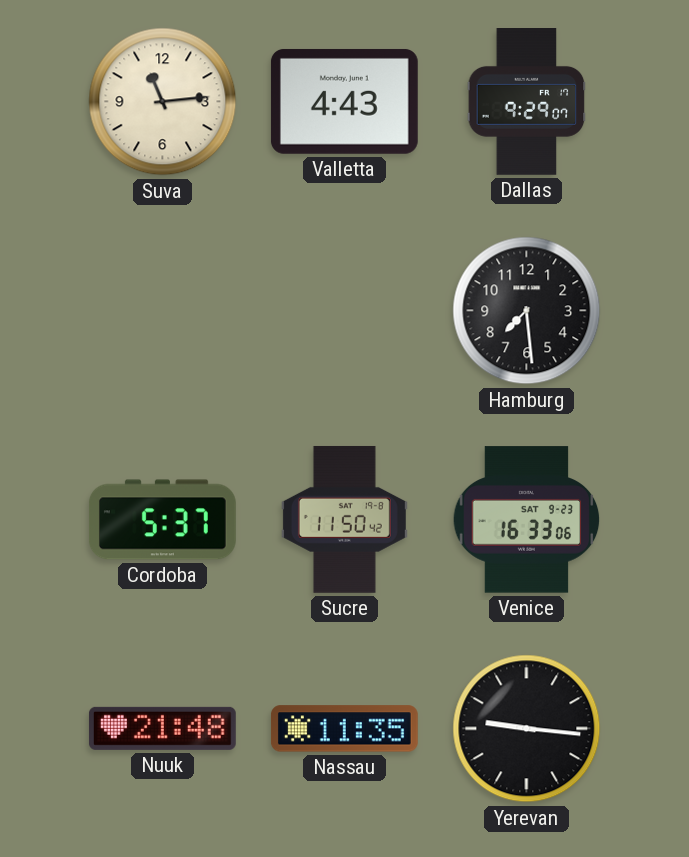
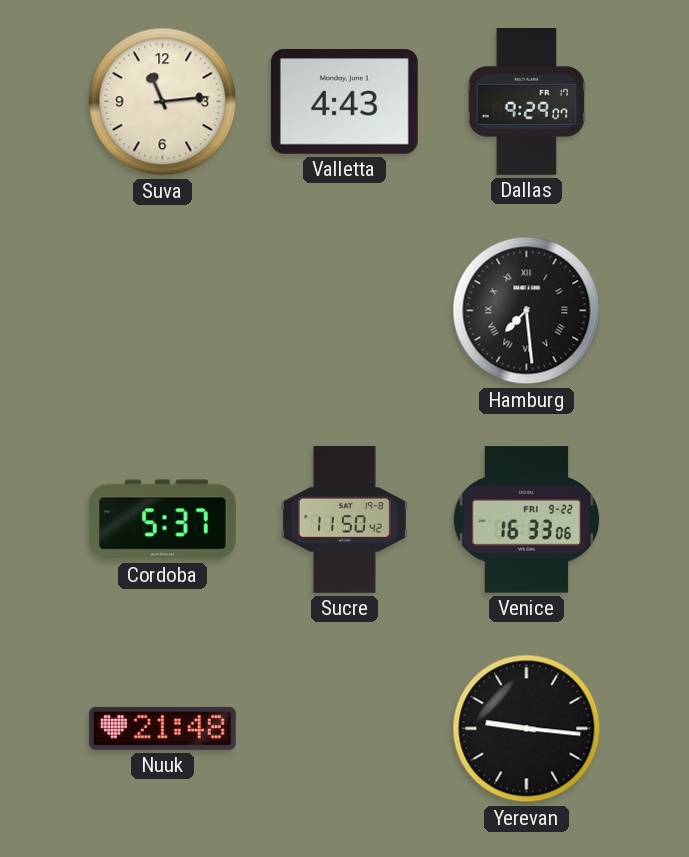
Hamburg numerals: Arabic -> Roman
Venice date: SAT 9-23 -> FRI 9-22
Nassau: 11:35 -> none
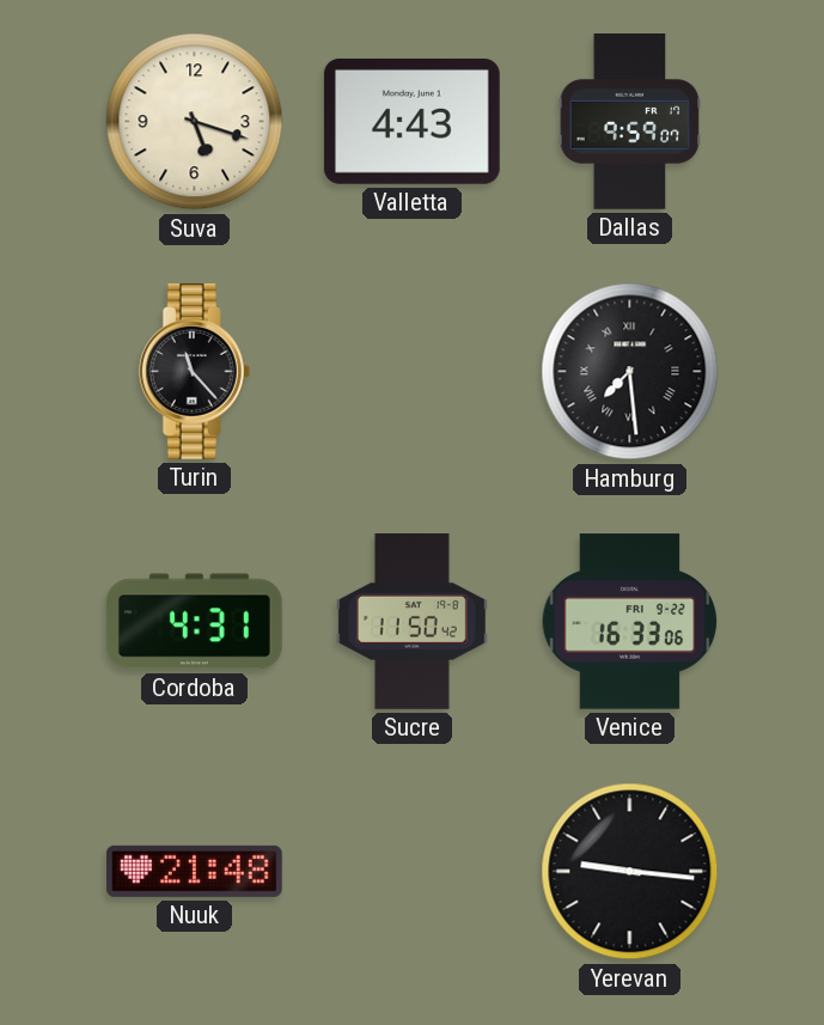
Suva: 11:14 -> 5:18
Dallas: 9:29 -> 9:59
Turin: none -> 11:23
Cordoba: 5:37 -> 4:31
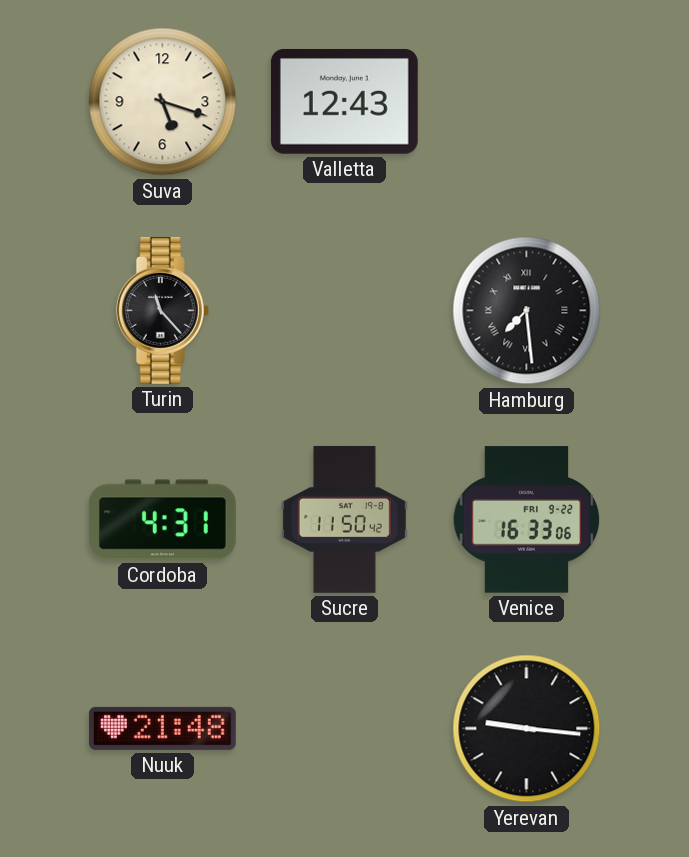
Valletta: 4:43 -> 12:43
Dallas: 9:59 -> none
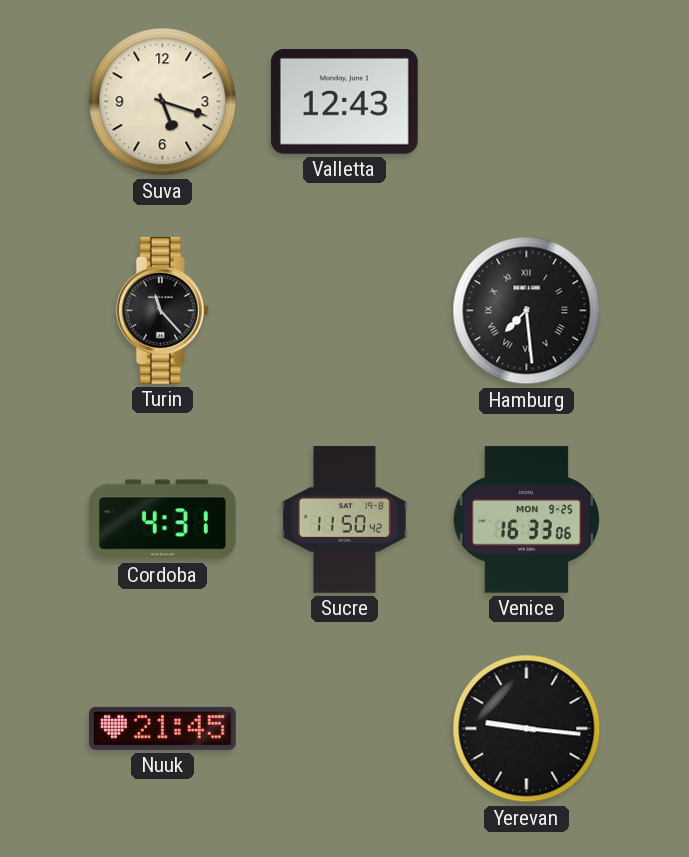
Venice date: FRI 9-22 -> MON 9-25
Nuuk: 21:48 -> 21:45
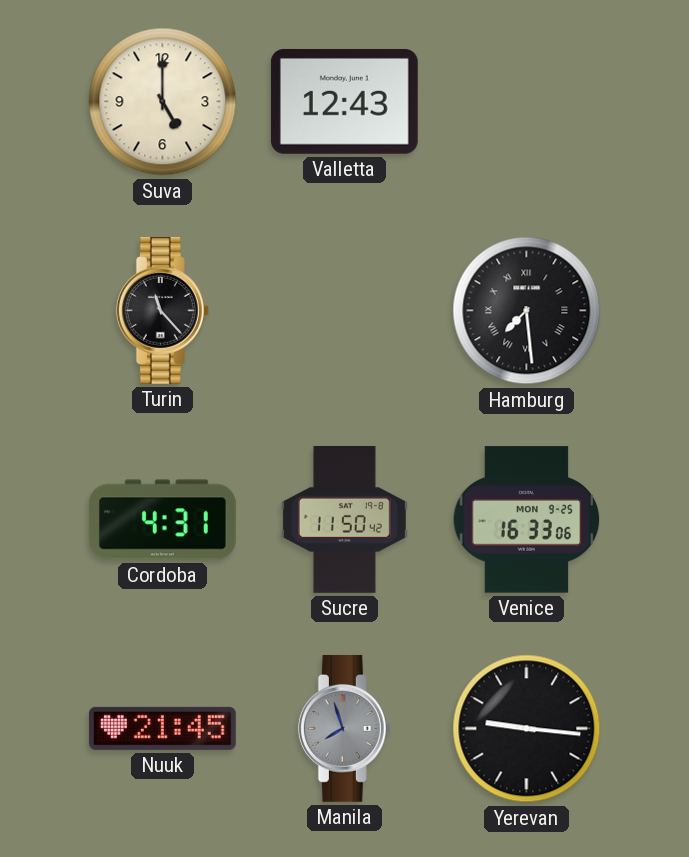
Suva: 5:18 -> 5:00
Manila: none -> 7:57
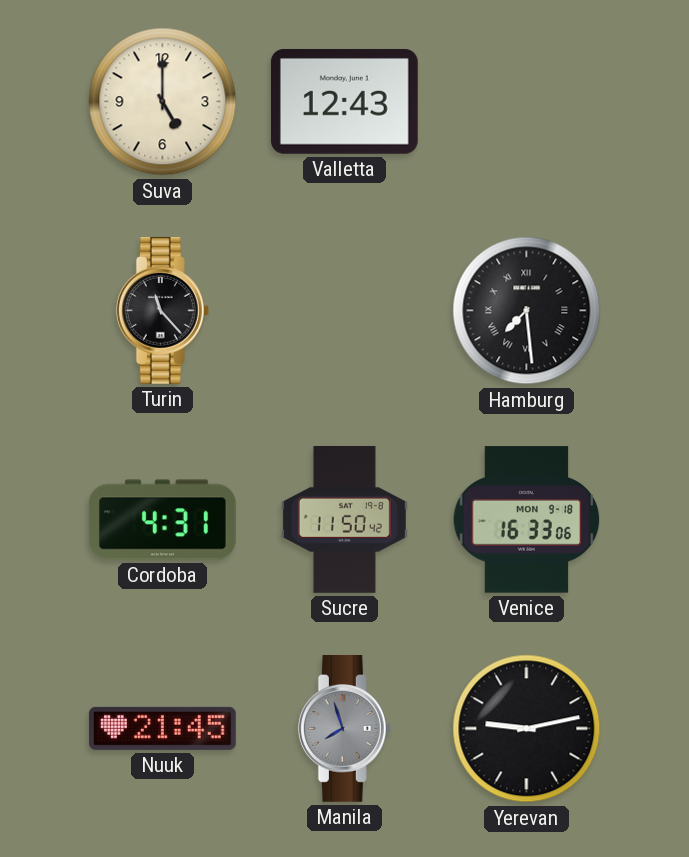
Venice date: MON 9-25 -> MON 9-18
Yerevan: 9:16 -> 9:13
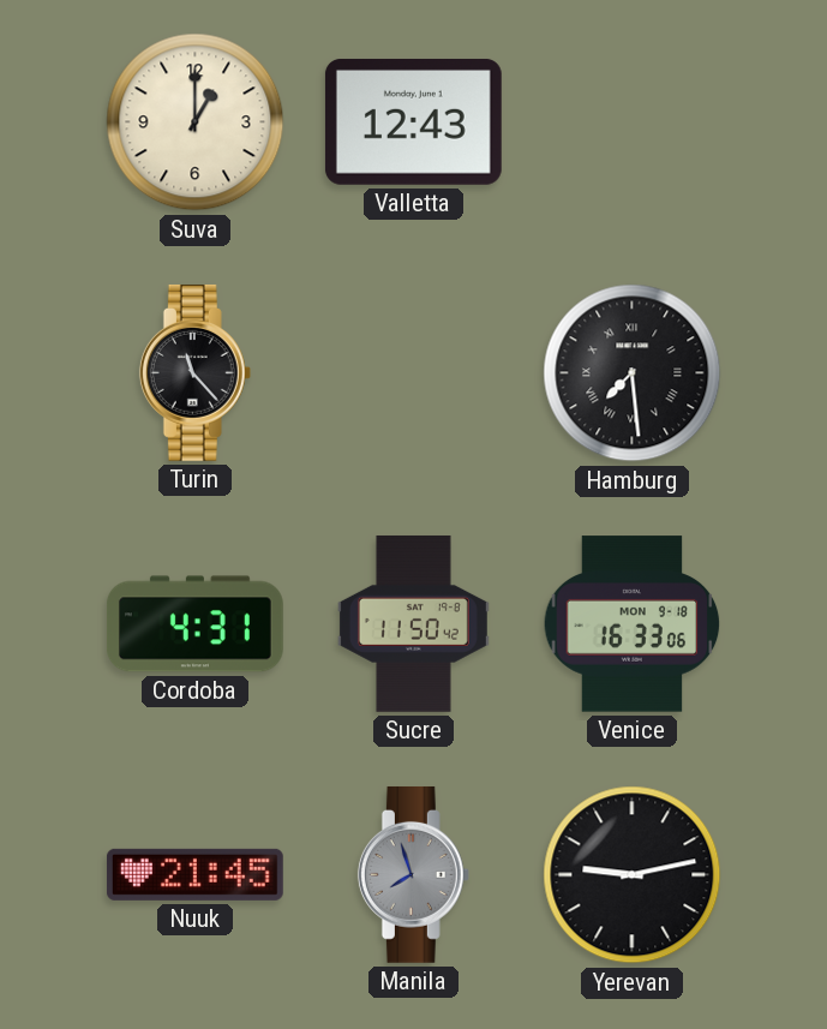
Suva: 5:00 -> 1:00
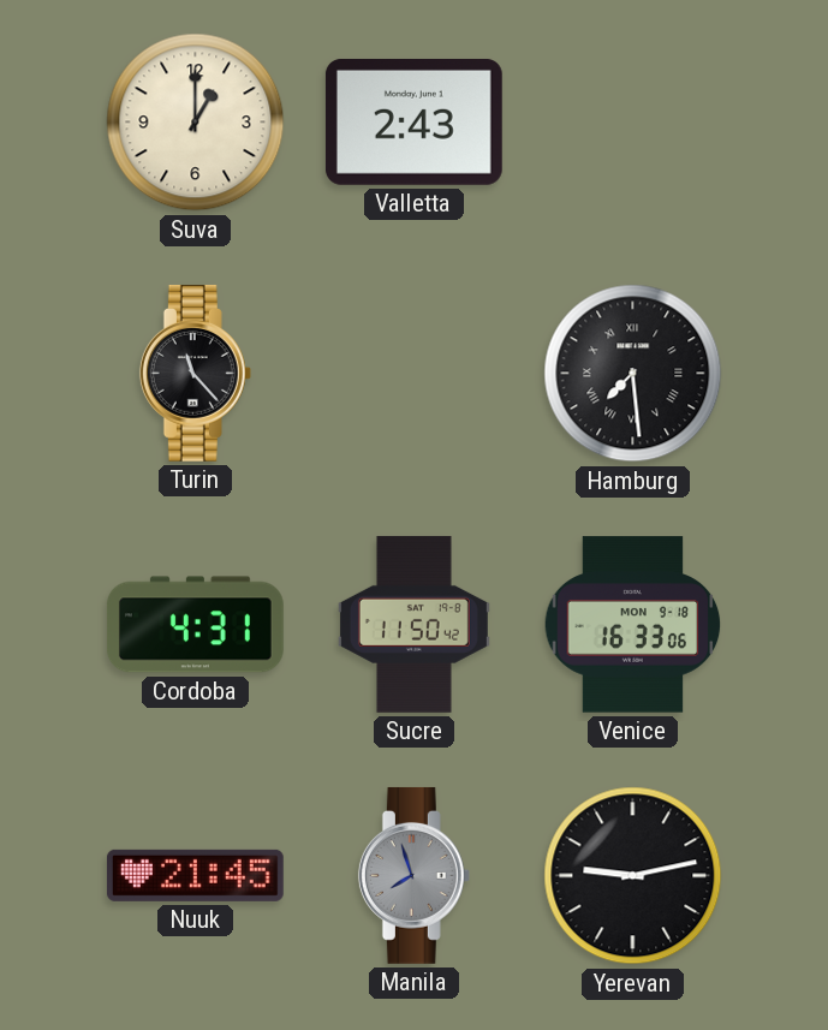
Valletta: 12:43 -> 2:43
